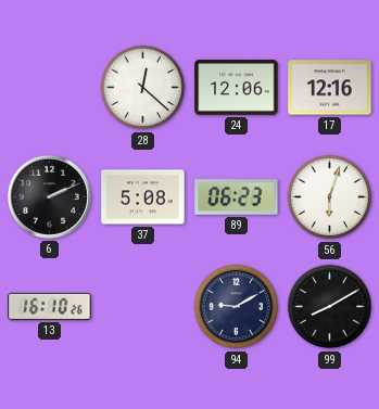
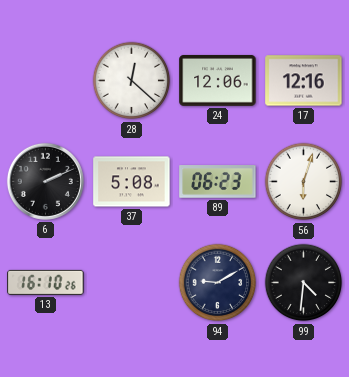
99: 8:10 -> 4:31
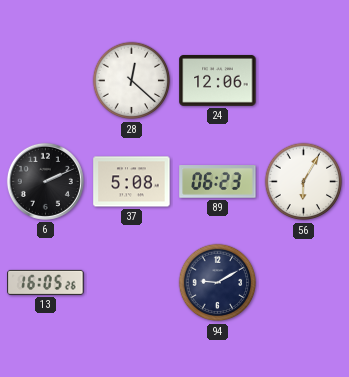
17: 12:16 -> none
56: 6:03 -> 6:05
13: 16:10 -> 16:05
99: 4:31 -> none
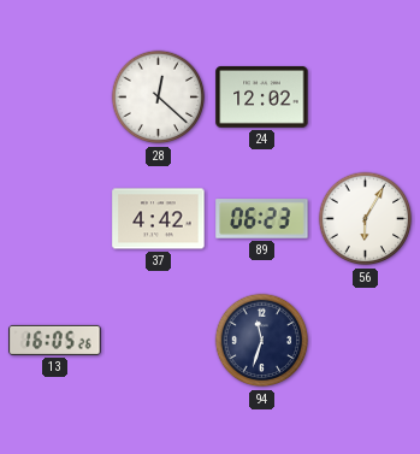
24: 12:06 -> 12:02
6: 2:11 -> none
37: 5:08 -> 4:42
94: 9:10 -> 11:33
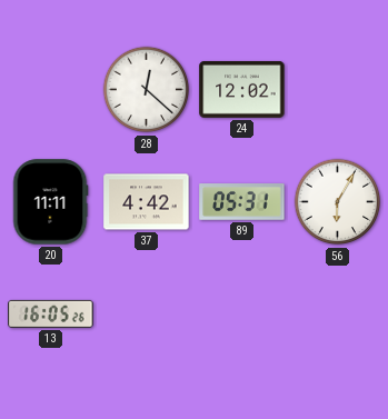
20: none -> 11:11
89: 06:23 -> 05:31
94: 11:33 -> none
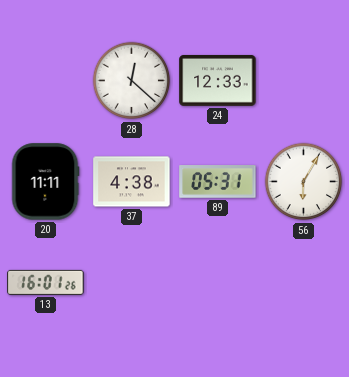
24: 12:02 -> 12:33
37: 4:42 -> 4:38
13: 16:05 -> 16:01
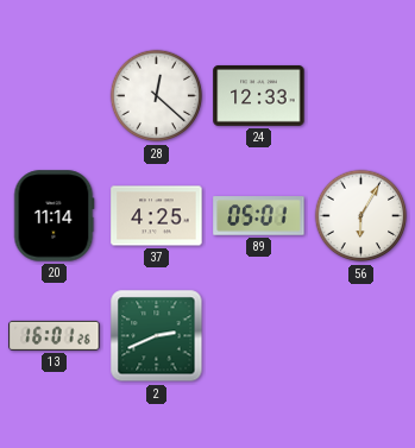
20: 11:11 -> 11:14
37: 4:38 -> 4:25
89: 05:31 -> 05:01
2: none -> 2:41
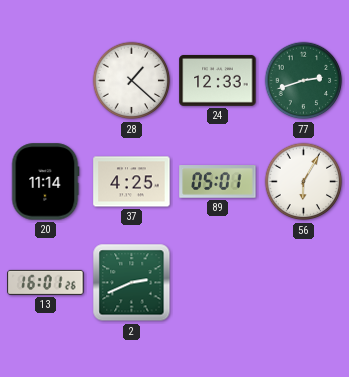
28: 12:22 -> 1:22
77: none -> 2:42
